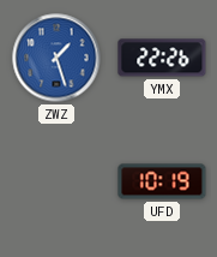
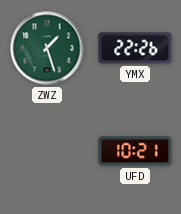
ZWZ dial: blue -> green
UFD: 10:19 -> 10:21
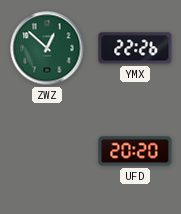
ZWZ: 1:27 -> 12:52
UFD: 10:21 -> 20:20
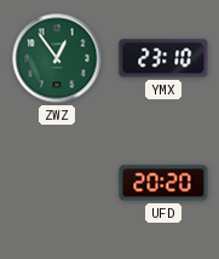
ZWZ: 12:52 -> 12:54
YMX: 22:26 -> 23:10
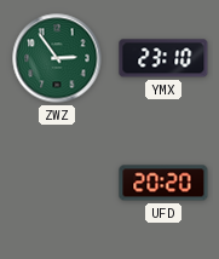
ZWZ: 12:54 -> 2:54
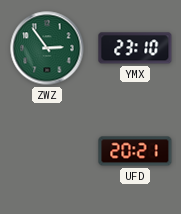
UFD: 20:20 -> 20:21
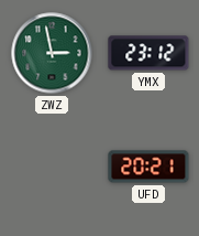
ZWZ: 2:54 -> 2:58
YMX: 23:10 -> 23:12
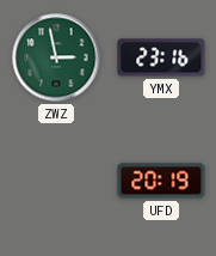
YMX: 23:12 -> 23:16
UFD: 20:21 -> 20:19
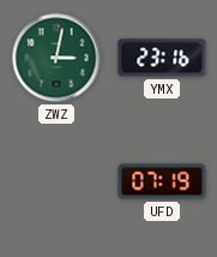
ZWZ: 2:58 -> 3:02
UFD: 20:19 -> 07:19
